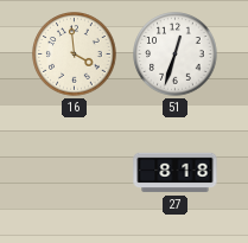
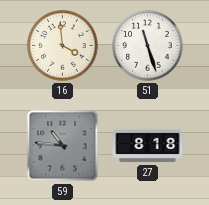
51: 12:33 -> 11:27
59: none -> 10:46
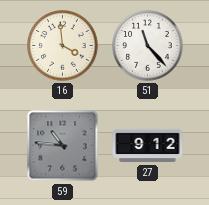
51: 11:27 -> 11:23
27: 8:18 -> 9:12
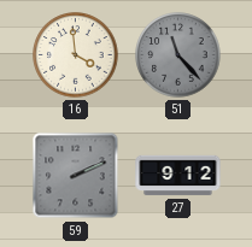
51 dial: white -> grey
59: 10:46 -> 2:11
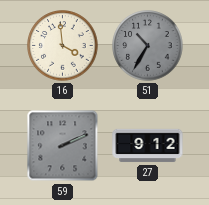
51: 11:23 -> 10:35
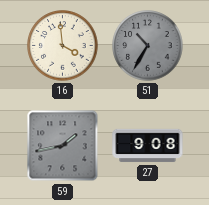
59: 2:11 -> 1:43
27: 9:12 -> 9:08
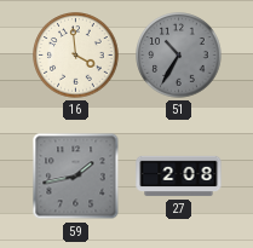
27: 9:08 -> 2:08
